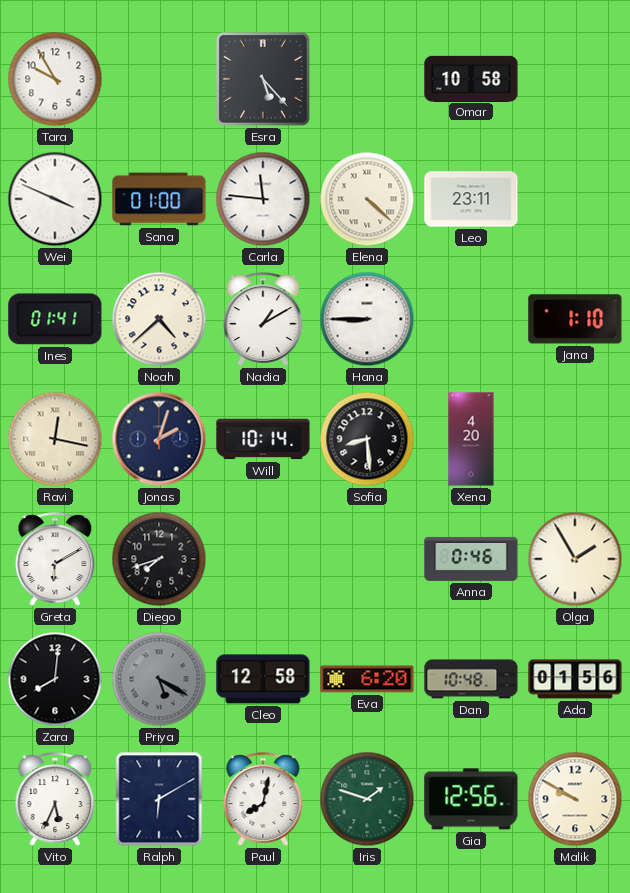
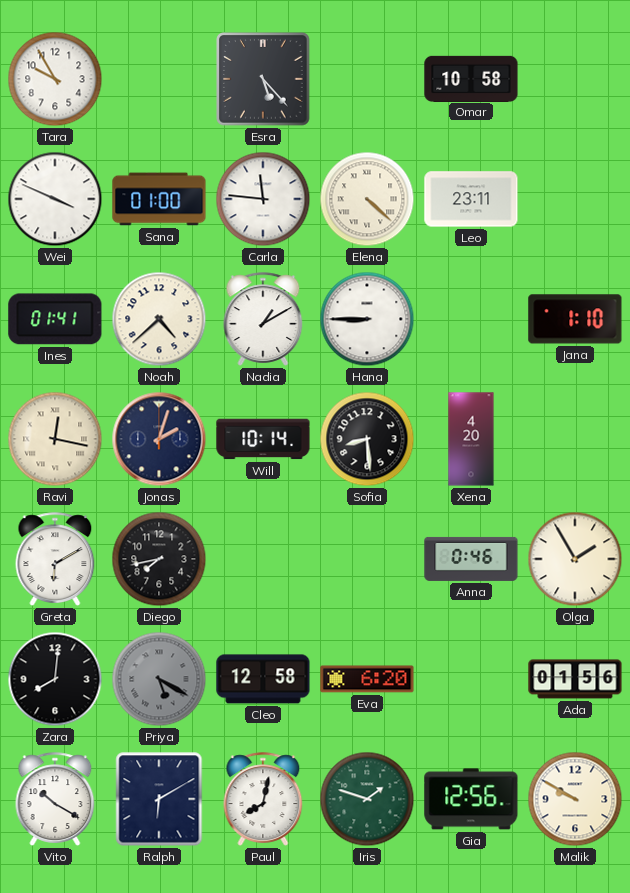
Diego: 7:42 -> 7:43
Dan: 10:48 -> none
Vito: 5:34 -> 10:20
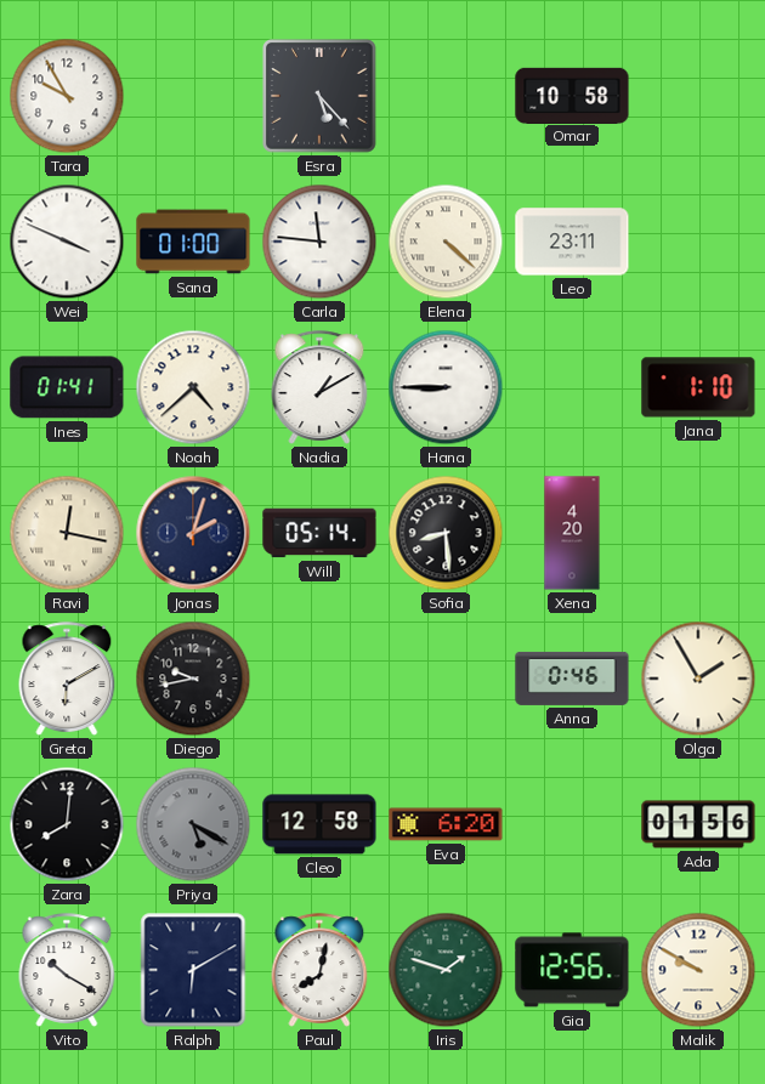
Will: 10:14 -> 05:14
Diego: 7:43 -> 9:43
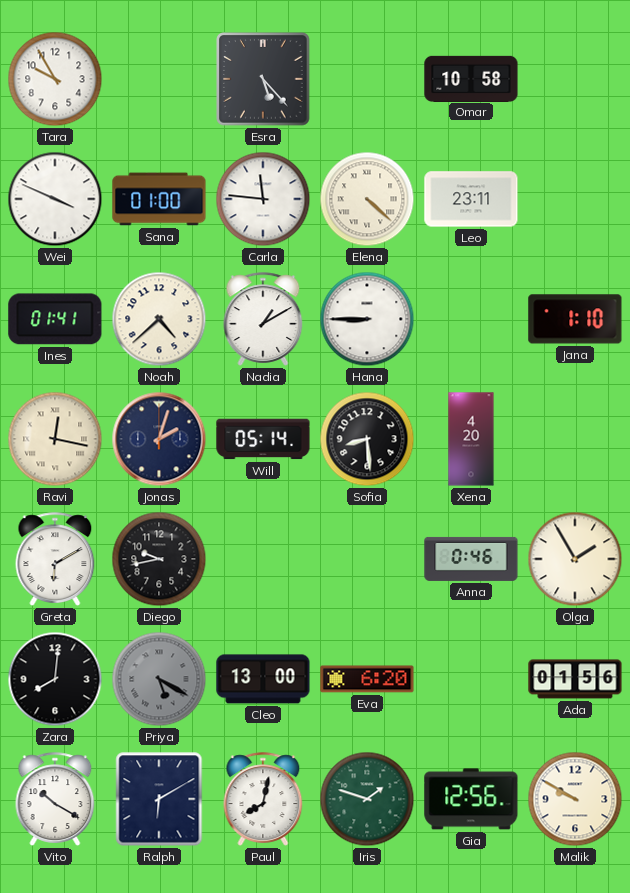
Cleo: 12:58 -> 13:00
